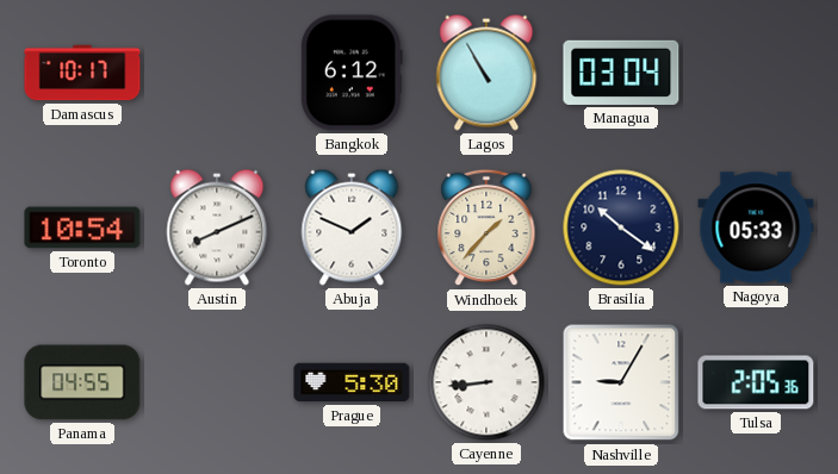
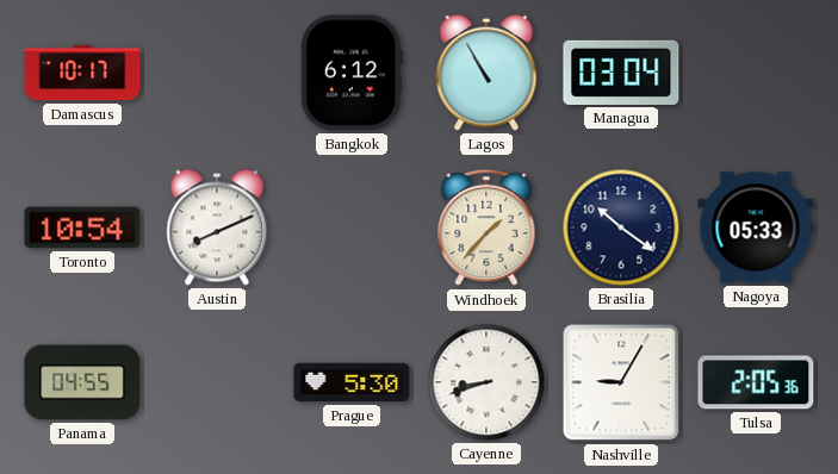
Abuja: 1:49 -> none
Cayenne: 8:44 -> 8:42
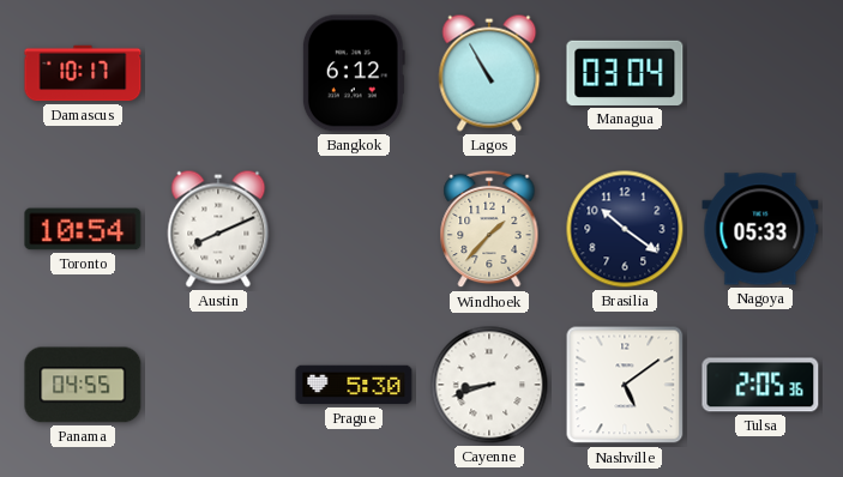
Nashville: 9:05 -> 5:09
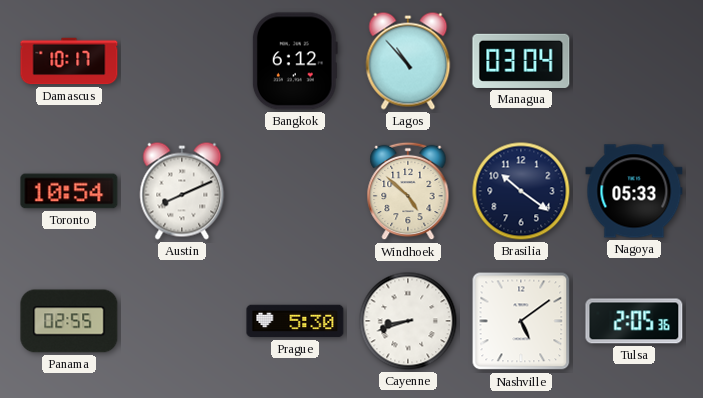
Lagos: 10:55 -> 10:53
Windhoek: 1:37 -> 4:52
Panama: 04:55 -> 02:55
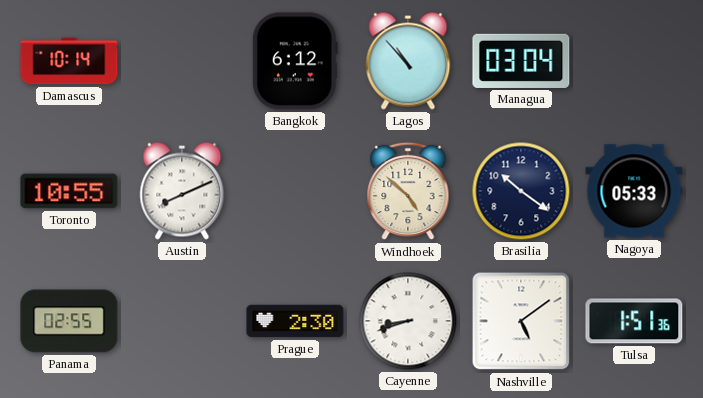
Damascus: 10:17 -> 10:14
Toronto: 10:54 -> 10:55
Prague: 5:30 -> 2:30
Tulsa: 2:05 -> 1:51
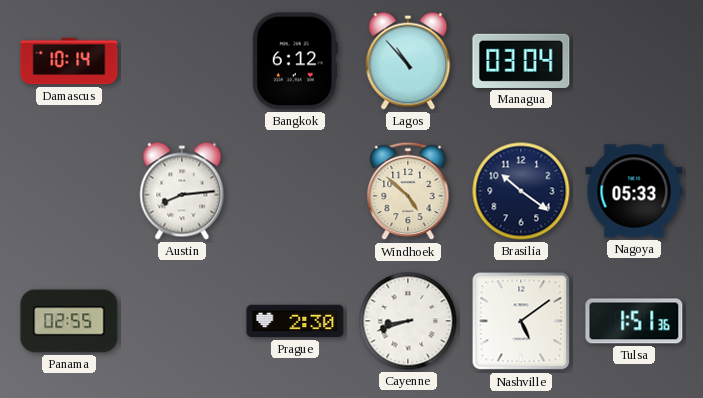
Toronto: 10:55 -> none
Austin: 8:11 -> 8:14
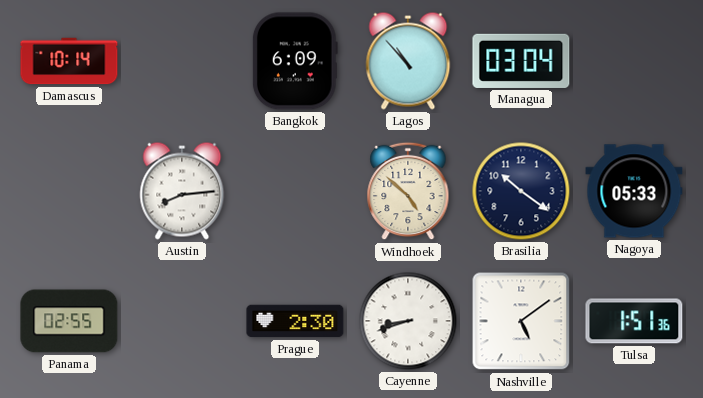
Bangkok: 6:12 -> 6:09
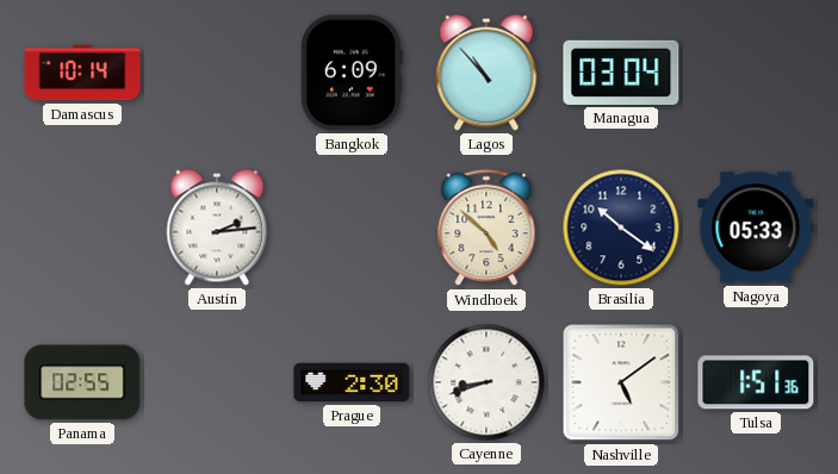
Austin: 8:14 -> 2:14
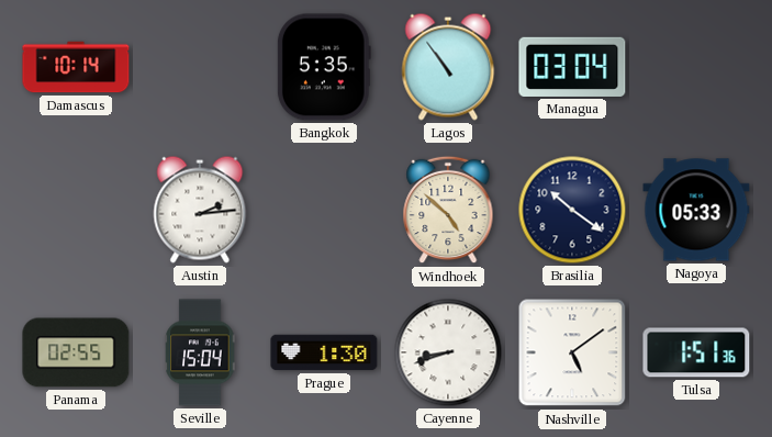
Bangkok: 6:09 -> 5:35
Lagos: 10:53 -> 10:54
Seville: none -> 15:04
Prague: 2:30 -> 1:30
